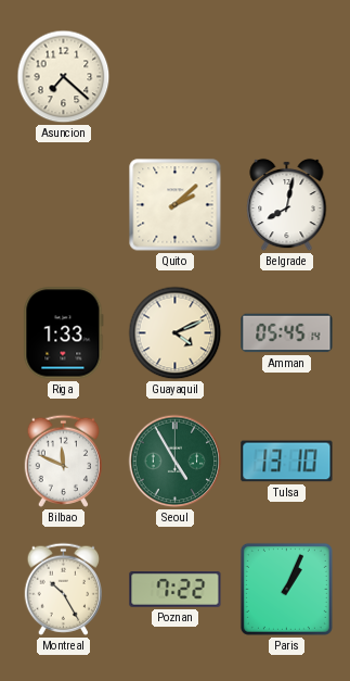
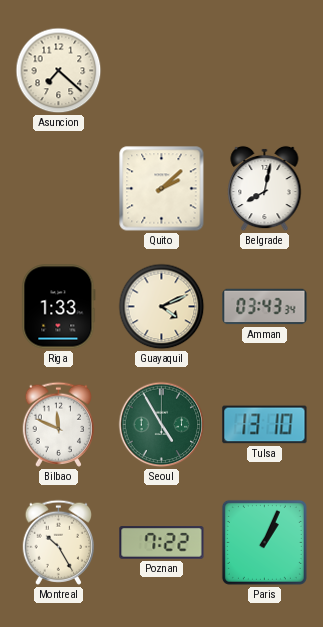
Amman: 05:45 -> 03:43
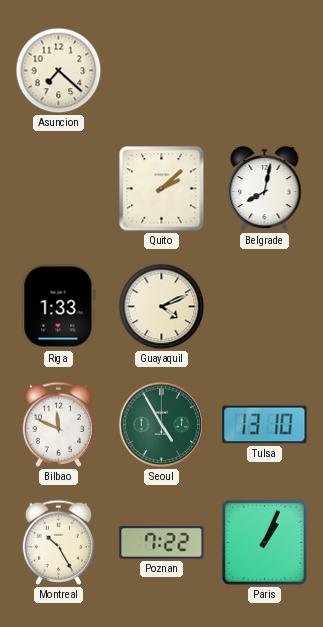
Amman: 03:43 -> none
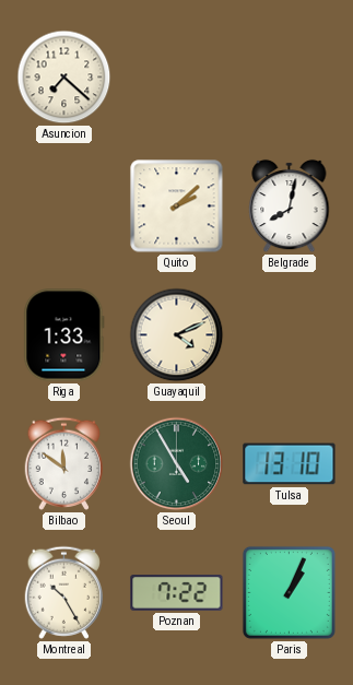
Bilbao: 11:49 -> 11:51
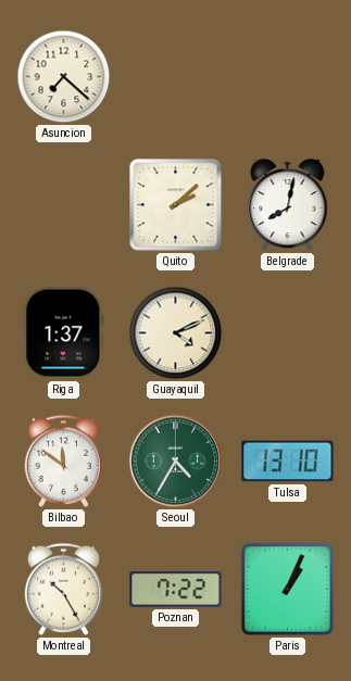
Riga: 1:33 -> 1:37
Seoul: 4:55 -> 4:35
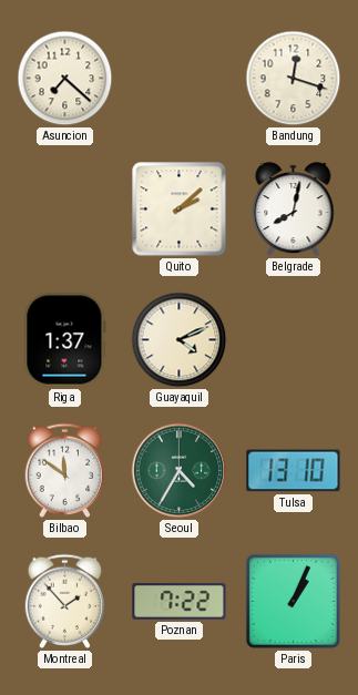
Bandung: none -> 12:18
Montreal: 10:25 -> 1:53
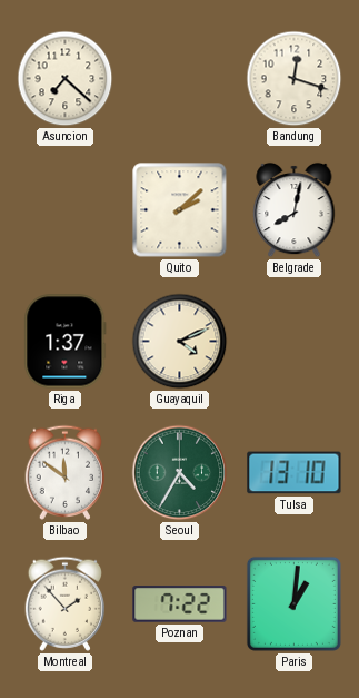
Paris: 1:04 -> 1:01
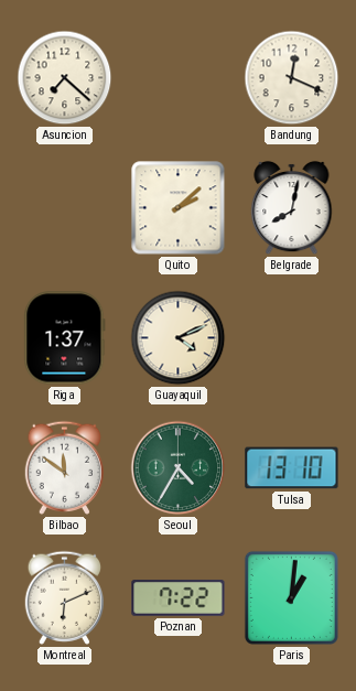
Bandung: 12:18 -> 12:19
Montreal: 1:53 -> 6:11
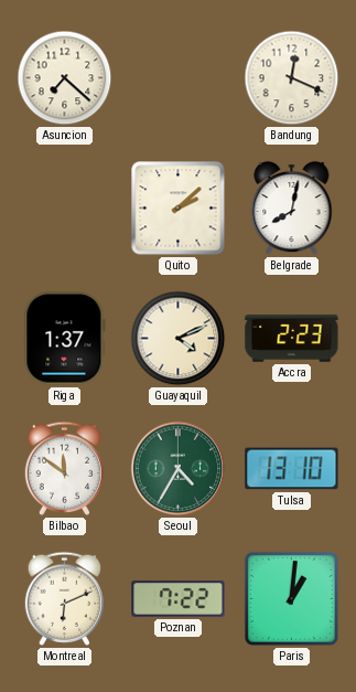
Accra: none -> 2:23
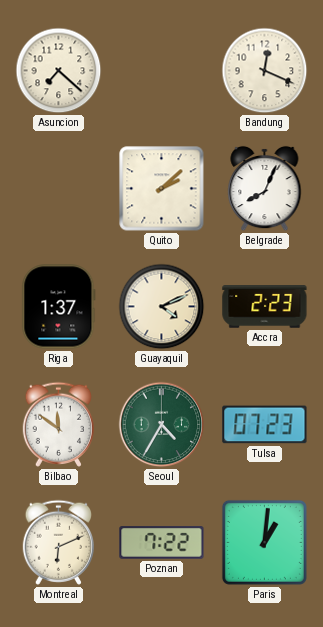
Belgrade: 8:02 -> 8:04
Tulsa: 13:10 -> 07:23
